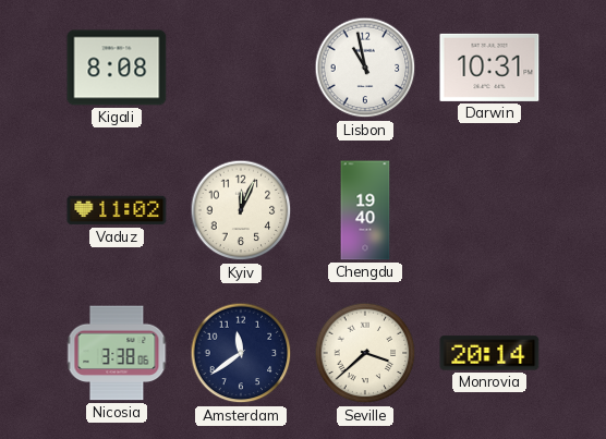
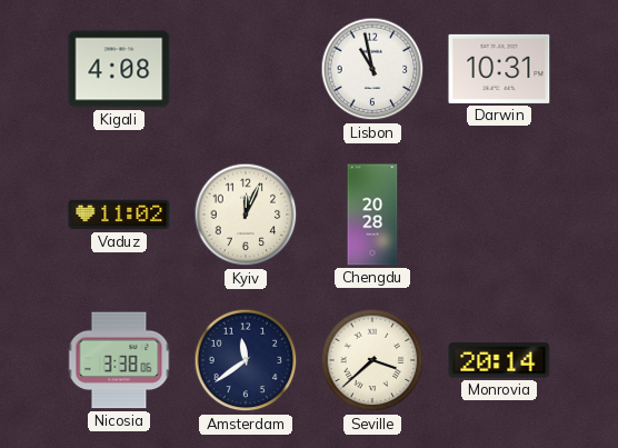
Kigali: 8:08 -> 4:08
Chengdu: 19:40 -> 20:28
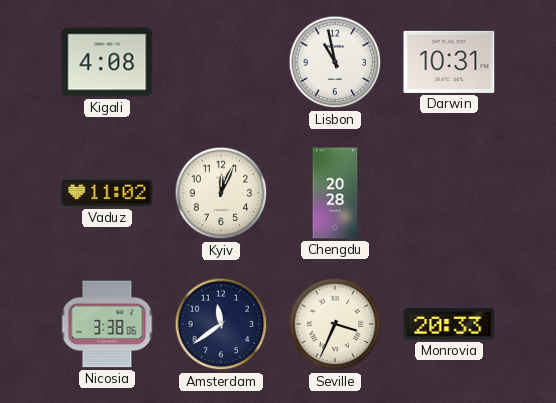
Seville: 3:38 -> 3:34
Monrovia: 20:14 -> 20:33
